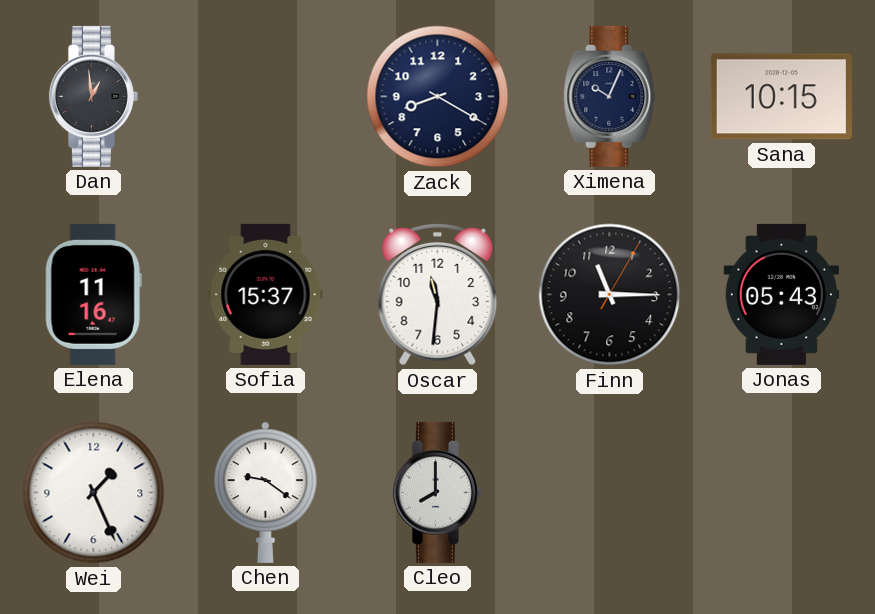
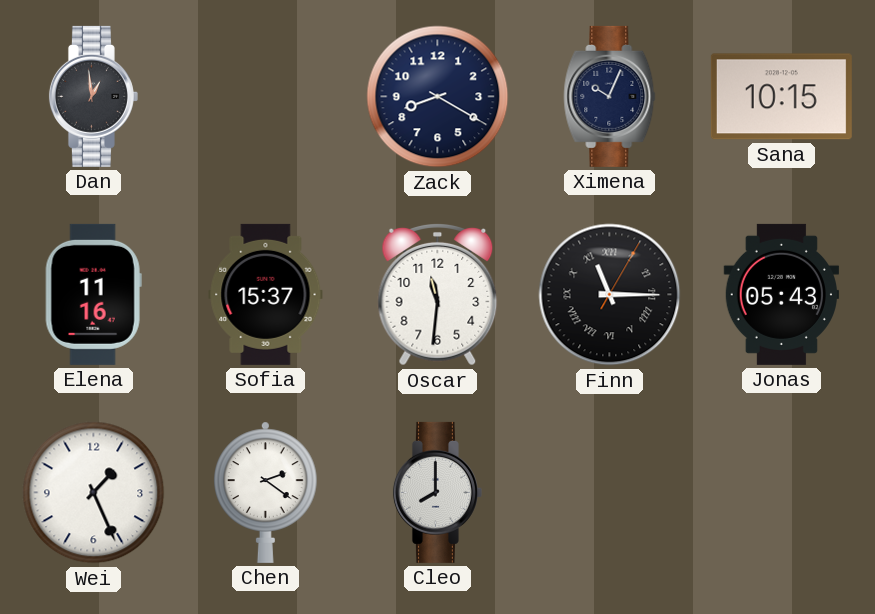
Finn numerals: Arabic -> Roman
Chen: 9:21 -> 2:21
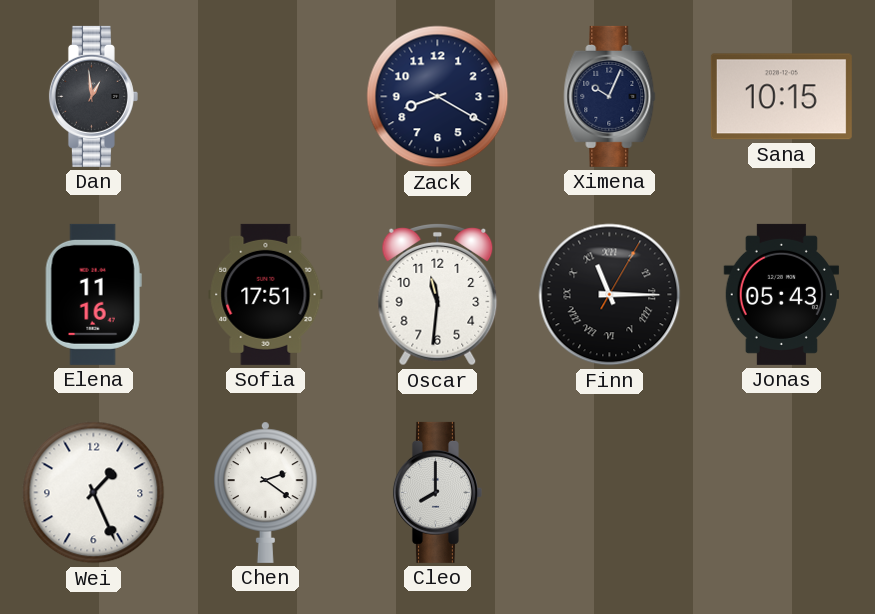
Sofia: 15:37 -> 17:51
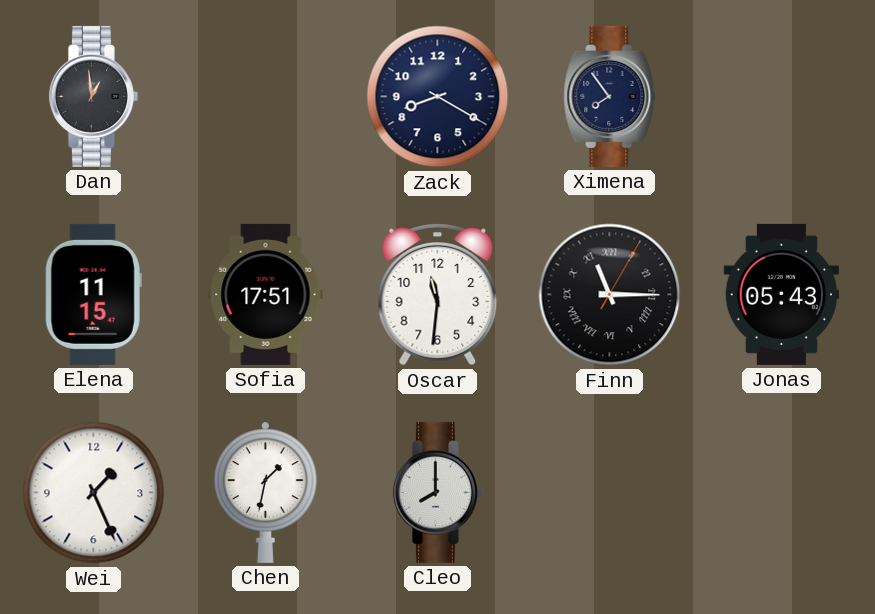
Ximena: 10:04 -> 7:54
Sana: 10:15 -> none
Elena: 11:16 -> 11:15
Chen: 2:21 -> 1:32
